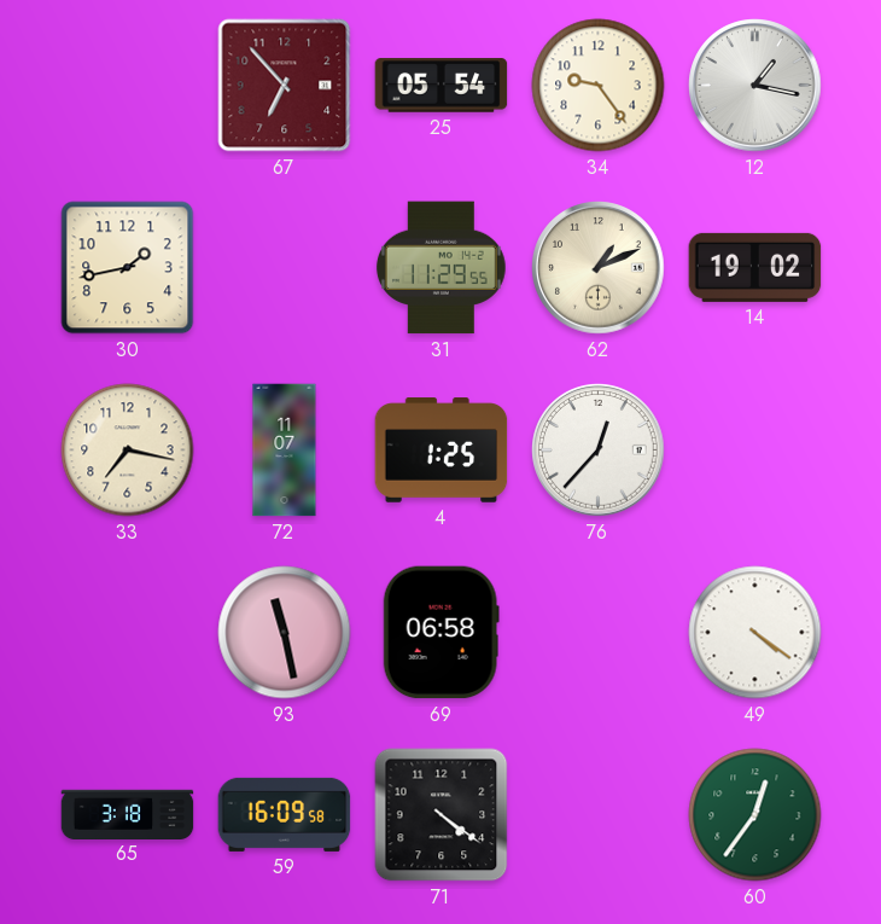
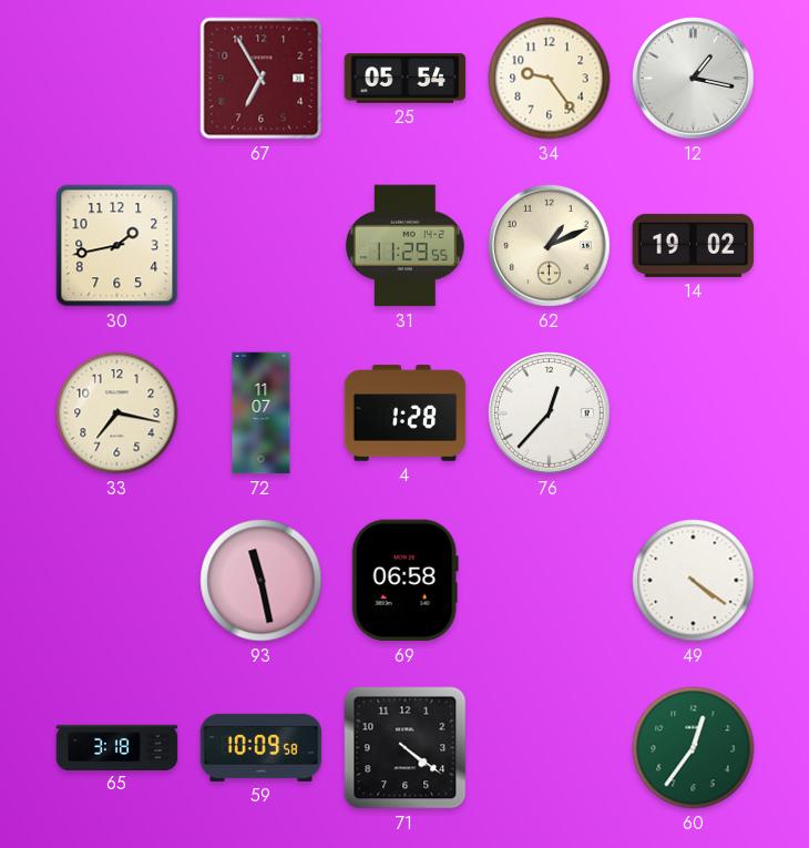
67: 6:53 -> 6:55
4: 1:25 -> 1:28
59: 16:09 -> 10:09
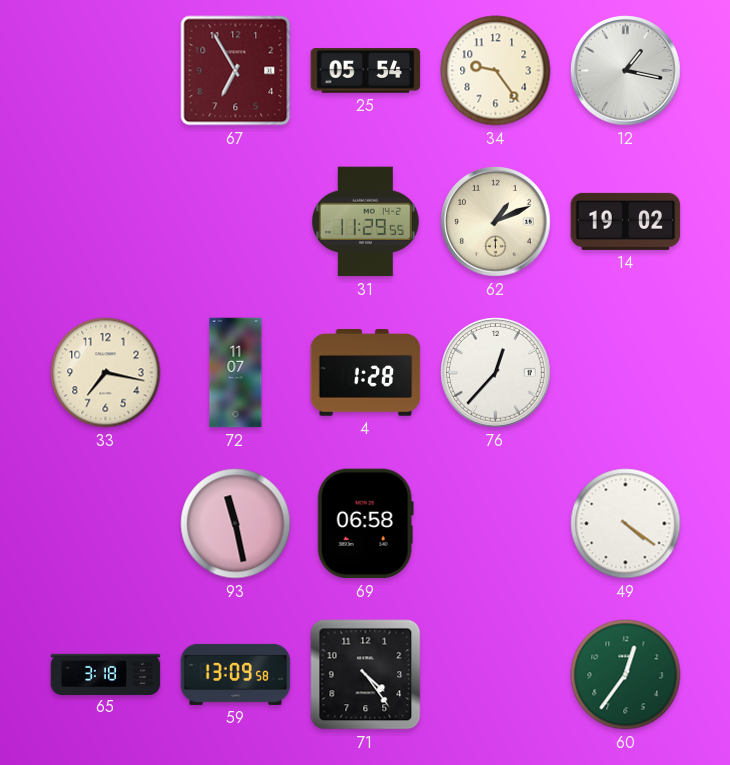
30: 1:43 -> none
59: 10:09 -> 13:09
71: 4:21 -> 4:24
